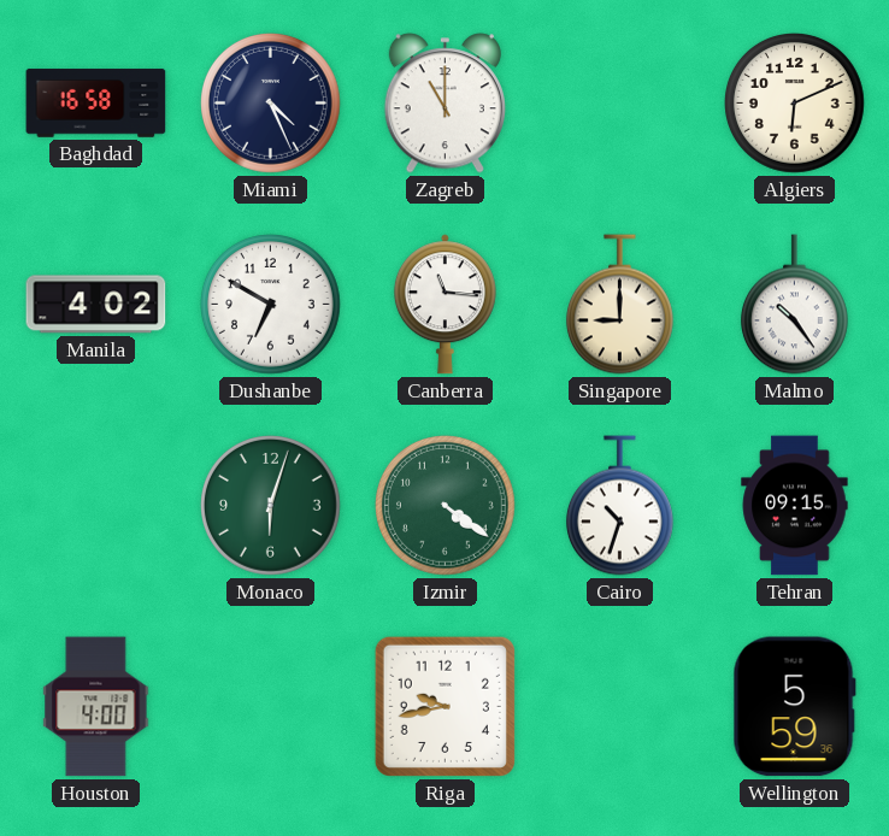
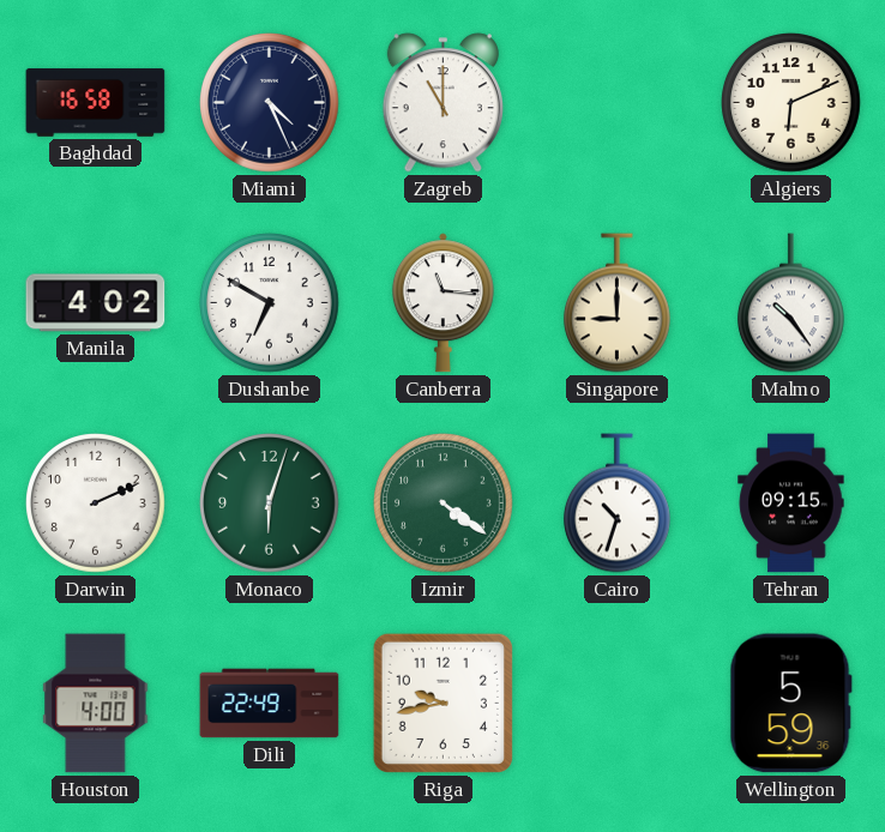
Darwin: none -> 2:11
Dili: none -> 22:49
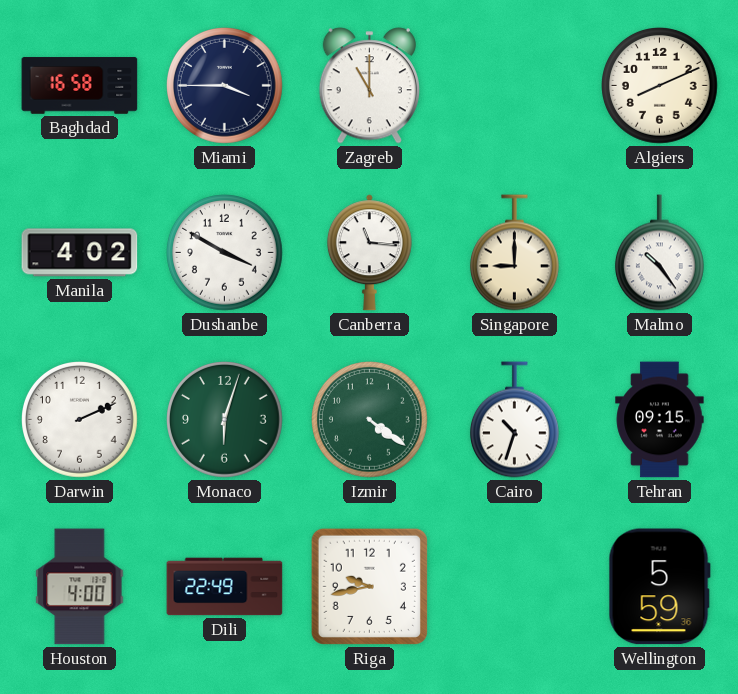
Miami: 4:26 -> 3:45
Algiers: 6:11 -> 8:11
Dushanbe: 6:50 -> 3:50
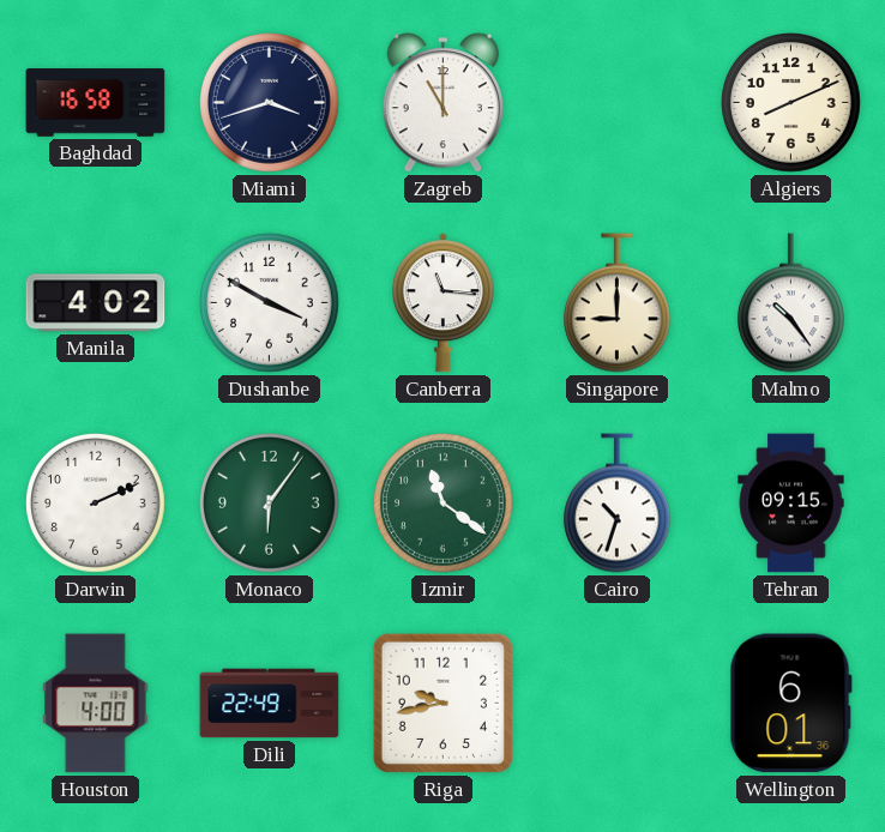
Miami: 3:45 -> 3:42
Monaco: 6:03 -> 6:06
Izmir: 4:21 -> 11:21
Wellington: 5:59 -> 6:01
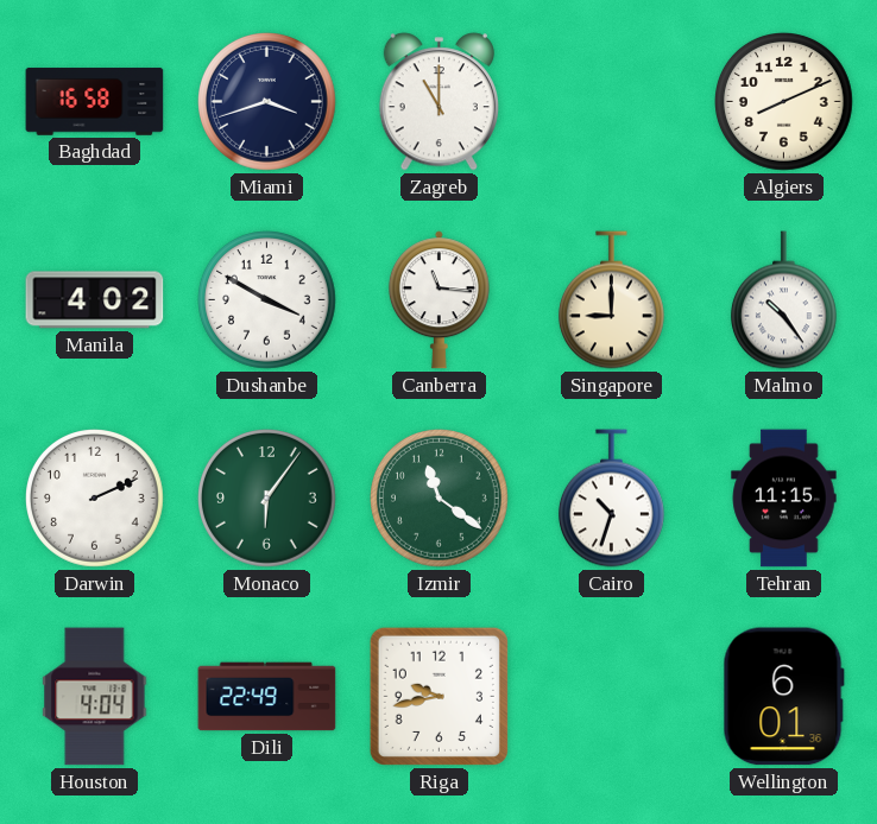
Tehran: 09:15 -> 11:15
Houston: 4:00 -> 4:04
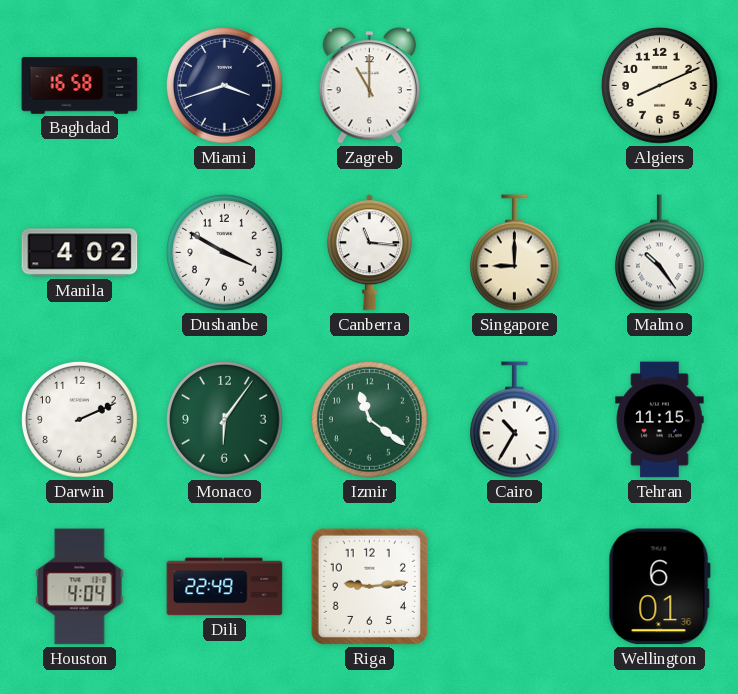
Cairo: 10:33 -> 10:35
Riga: 9:43 -> 9:14
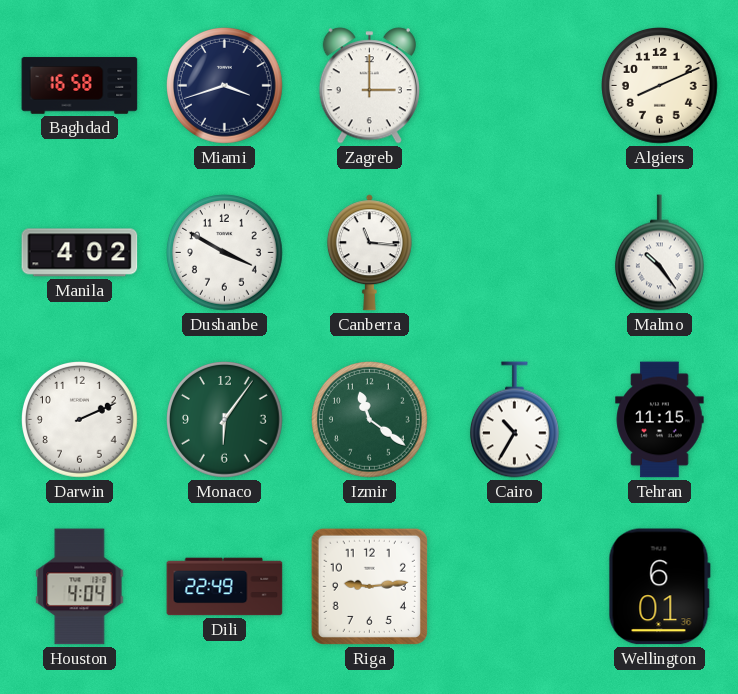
Zagreb: 11:00 -> 3:00
Singapore: 9:00 -> none
